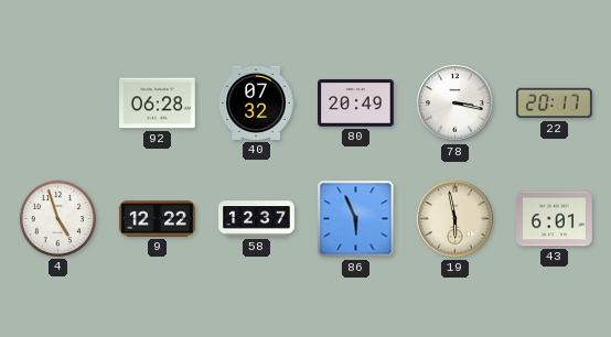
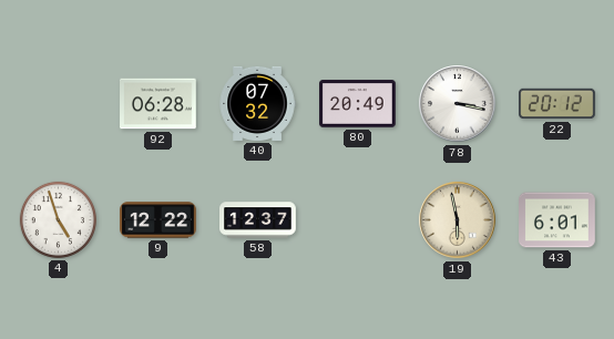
22: 20:17 -> 20:12
86: 5:56 -> none
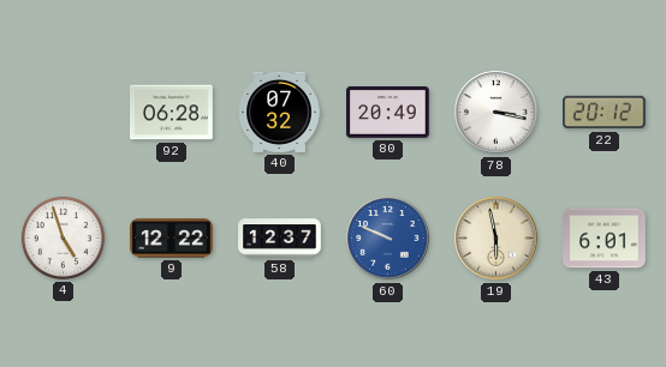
60: none -> 9:49
